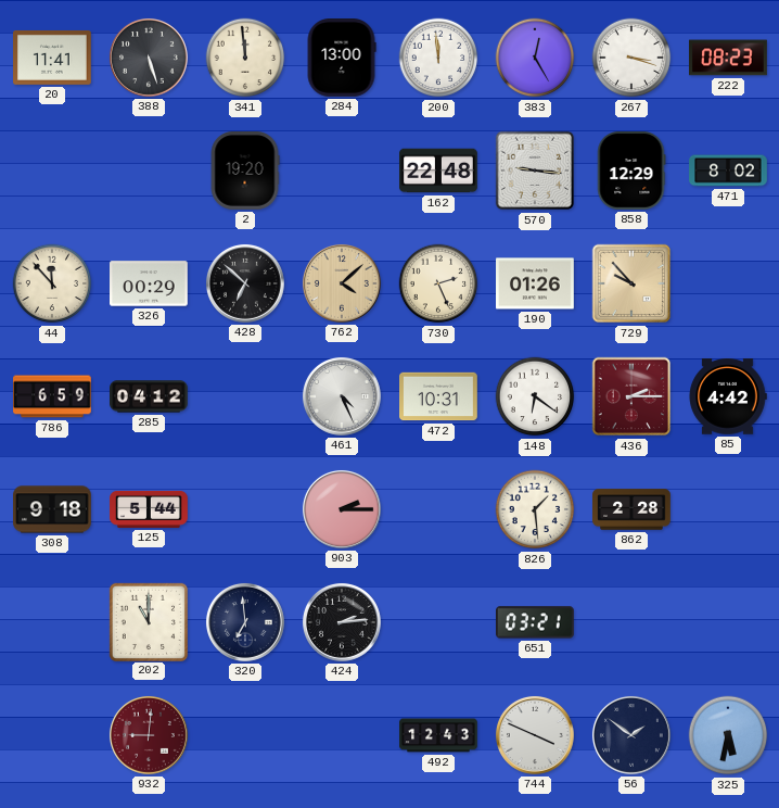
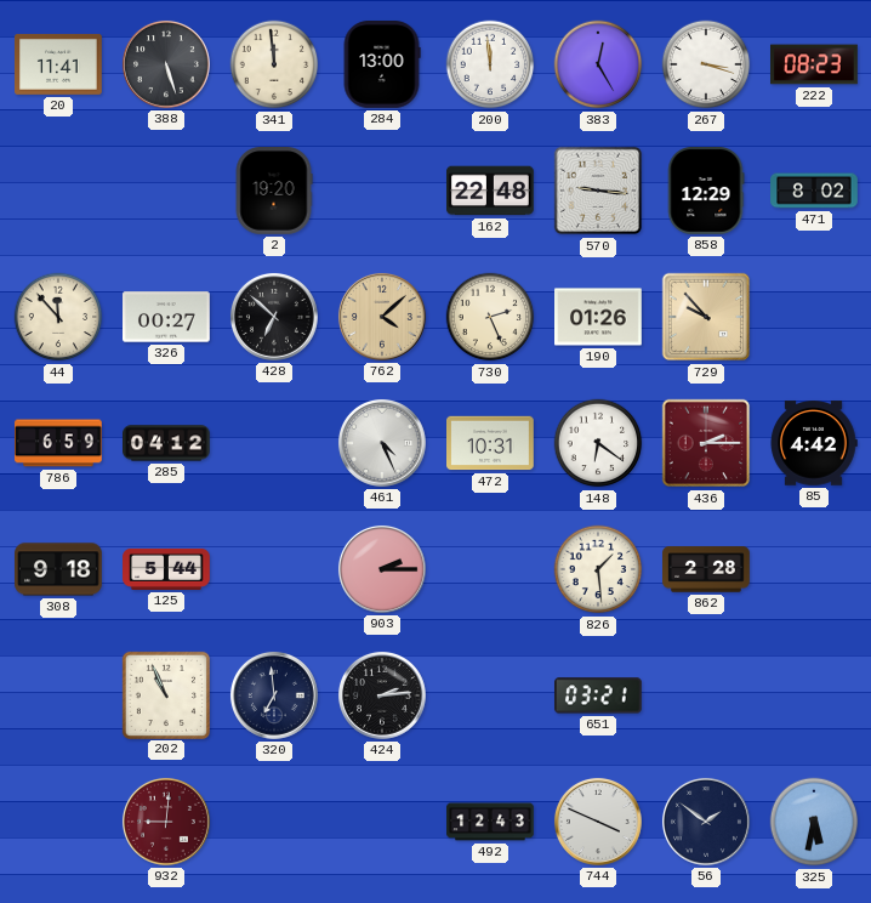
326: 00:29 -> 00:27
202: 11:00 -> 10:56
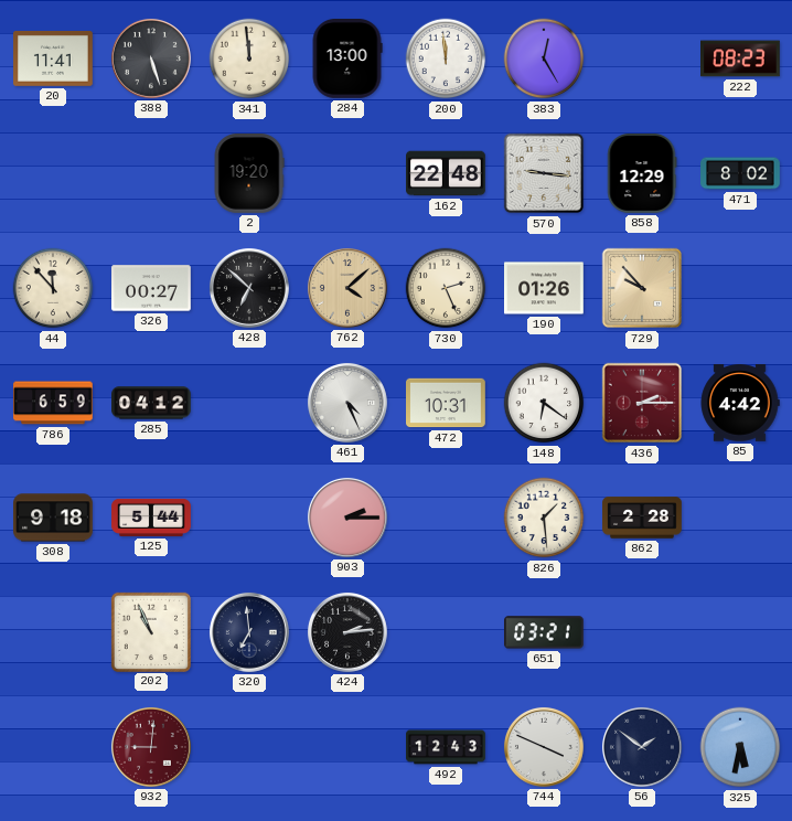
267: 3:18 -> none
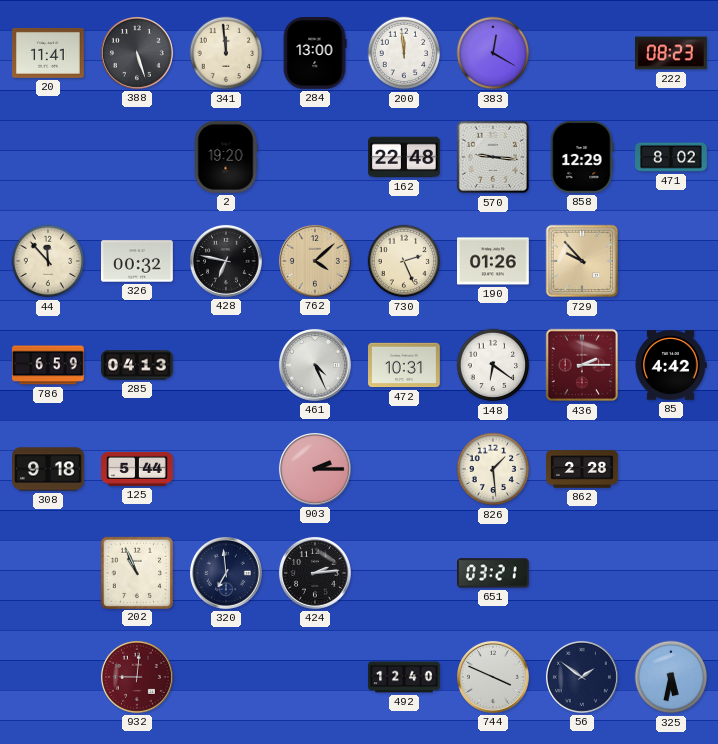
383: 12:25 -> 12:20
326: 00:27 -> 00:32
428: 6:52 -> 6:47
285: 04:12 -> 04:13
492: 12:43 -> 12:40
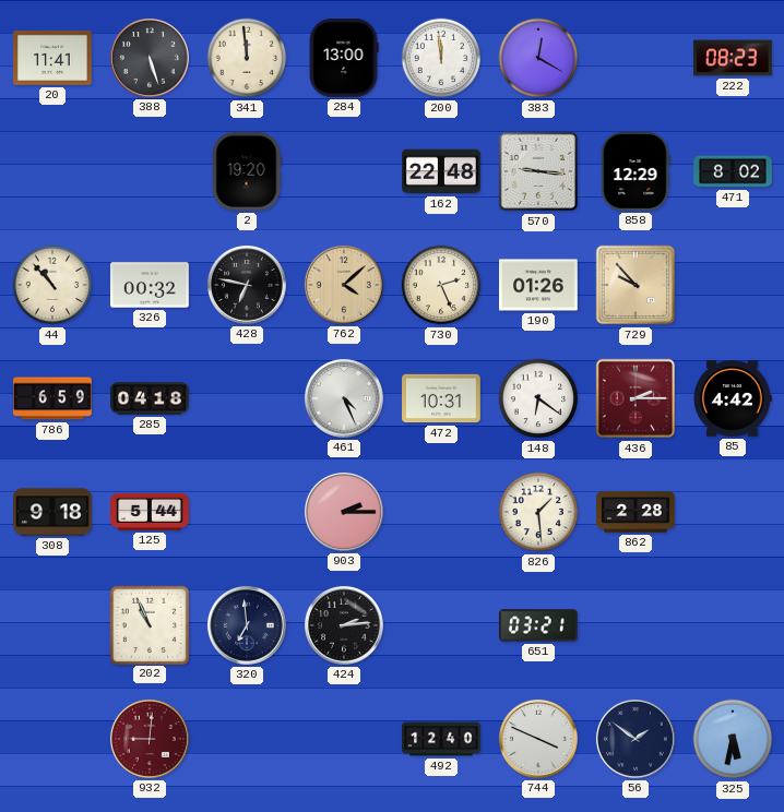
44: 11:53 -> 10:53
285: 04:13 -> 04:18
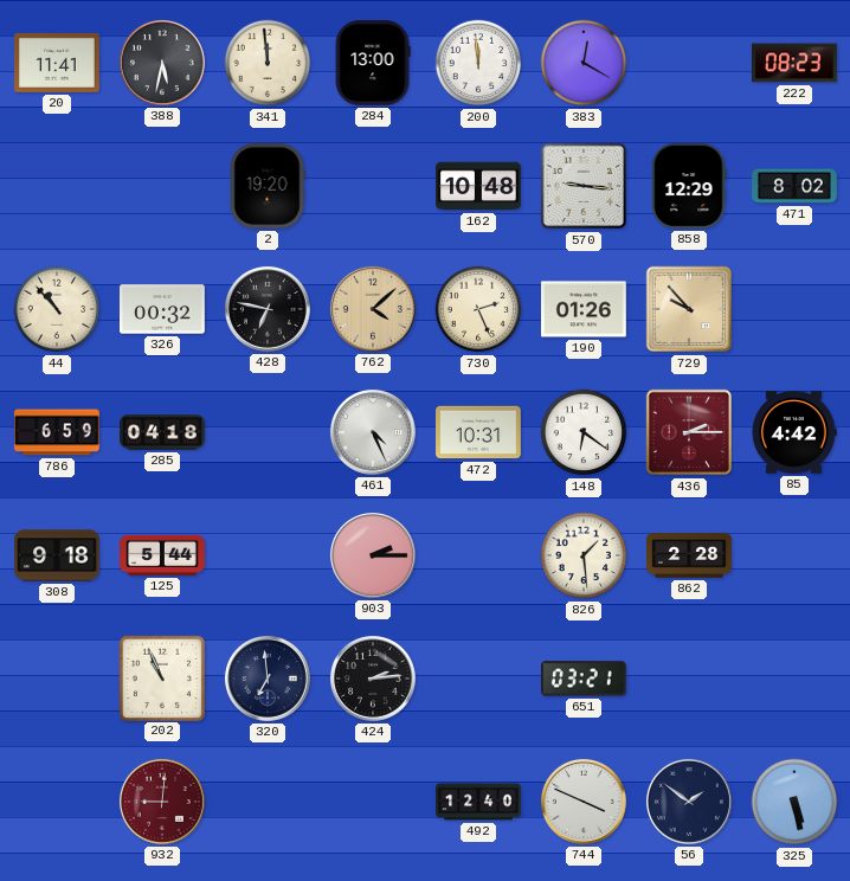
388: 5:27 -> 5:32
162: 22:48 -> 10:48
325: 5:32 -> 5:28
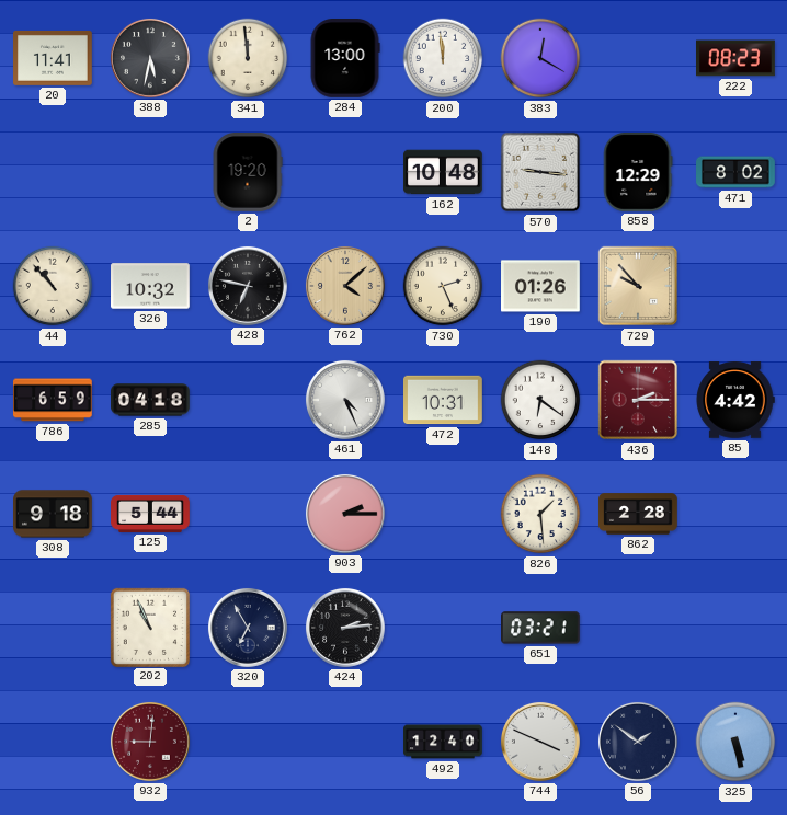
326: 00:32 -> 10:32
320: 6:59 -> 6:55
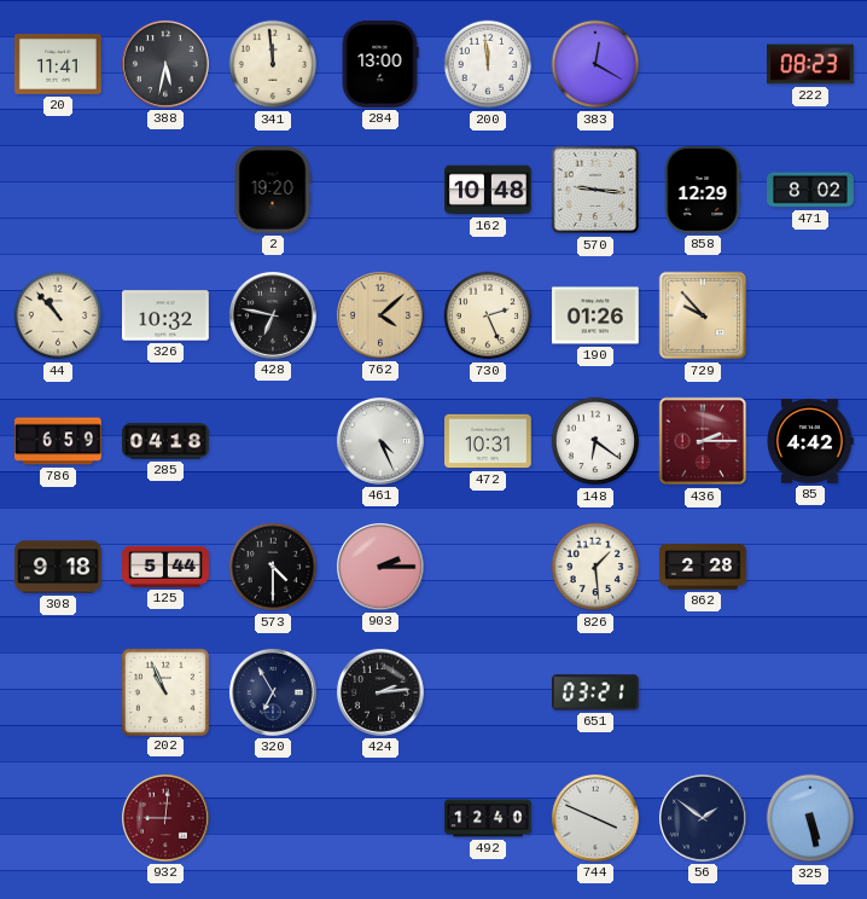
573: none -> 4:30
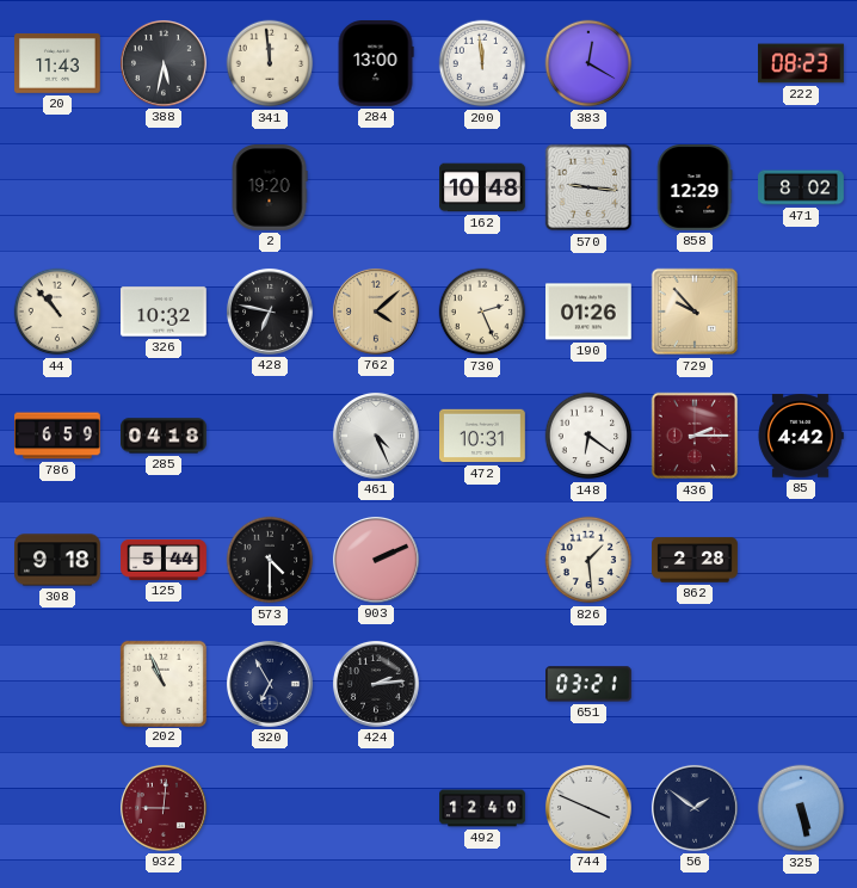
20: 11:41 -> 11:43
903: 2:15 -> 2:11
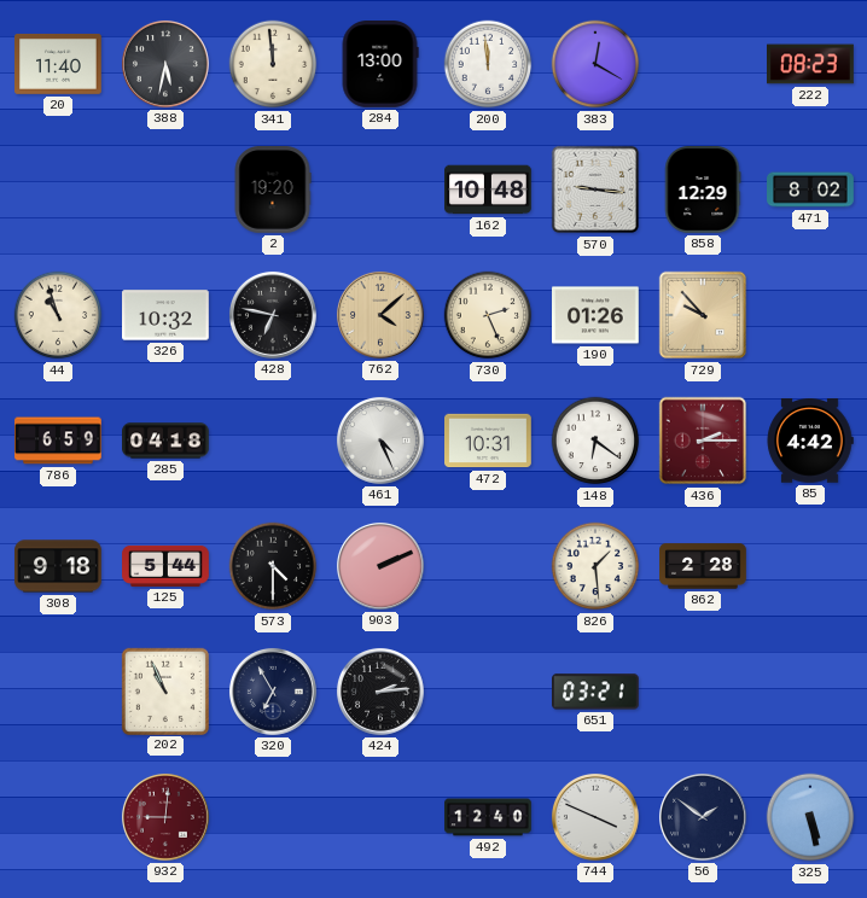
20: 11:43 -> 11:40
44: 10:53 -> 10:57
